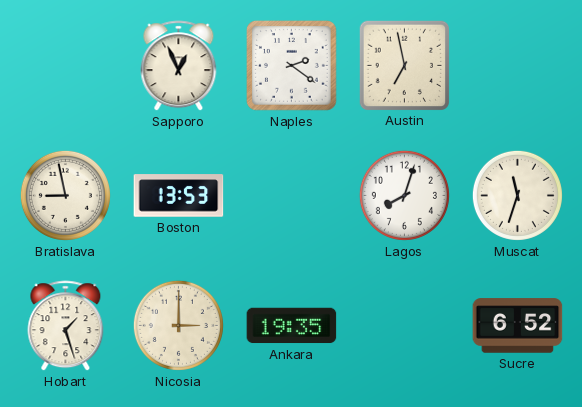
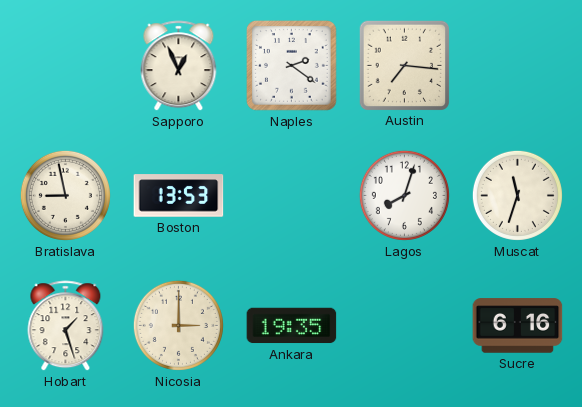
Austin: 6:58 -> 7:16
Sucre: 6:52 -> 6:16
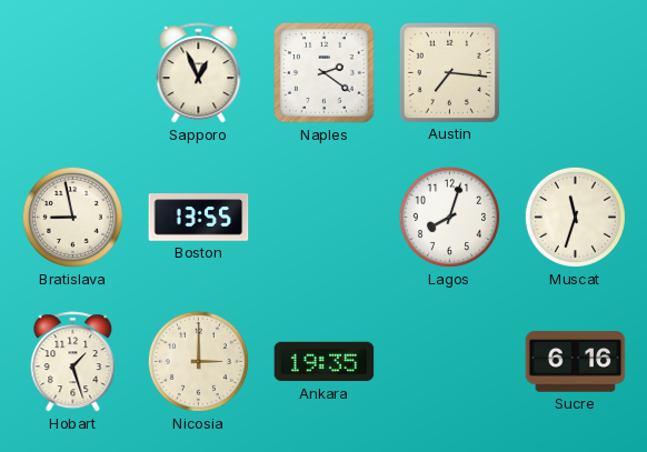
Boston: 13:53 -> 13:55
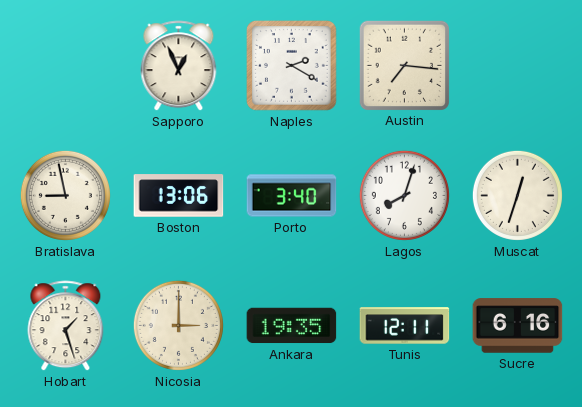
Naples: 2:21 -> 2:20
Boston: 13:55 -> 13:06
Porto: none -> 3:40
Muscat: 11:33 -> 12:33
Tunis: none -> 12:11
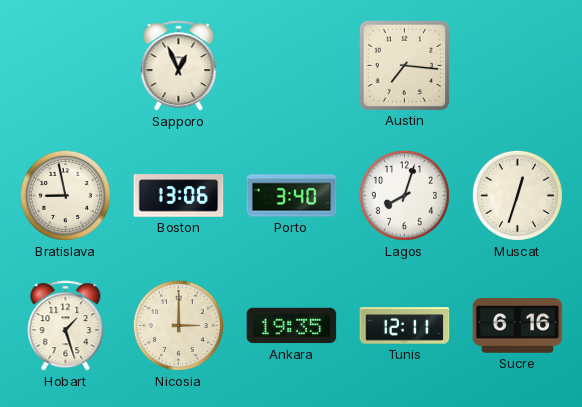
Naples: 2:20 -> none
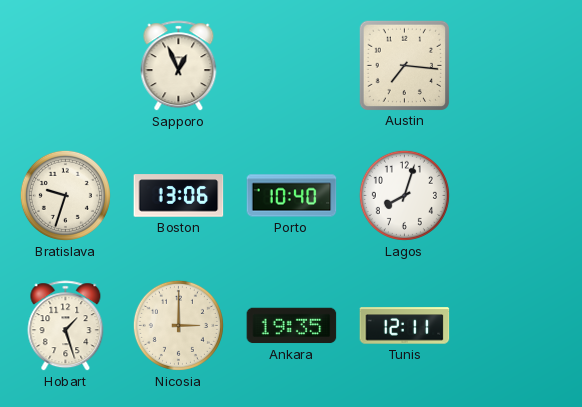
Bratislava: 8:58 -> 9:33
Porto: 3:40 -> 10:40
Muscat: 12:33 -> none
Sucre: 6:16 -> none
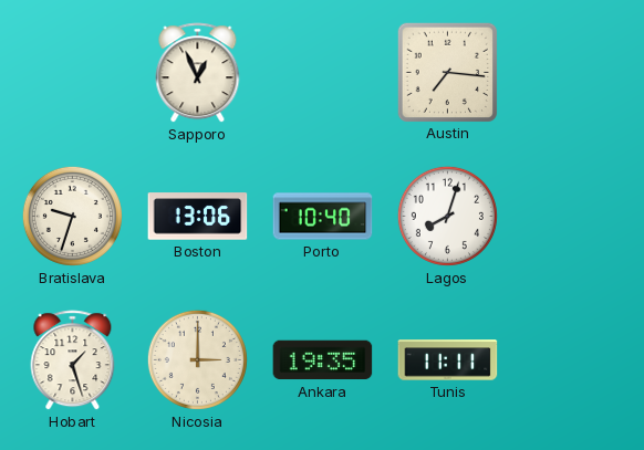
Tunis: 12:11 -> 11:11
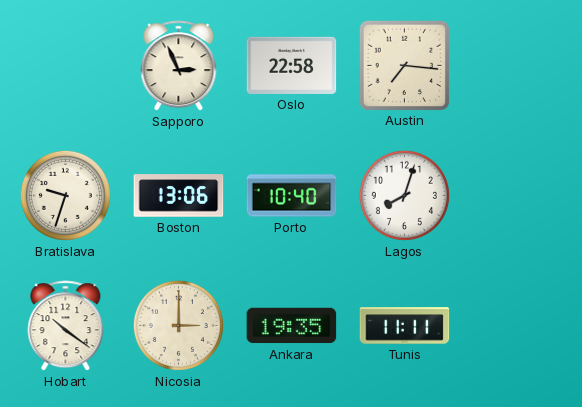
Sapporo: 12:56 -> 2:56
Oslo: none -> 22:58
Hobart: 1:27 -> 10:21
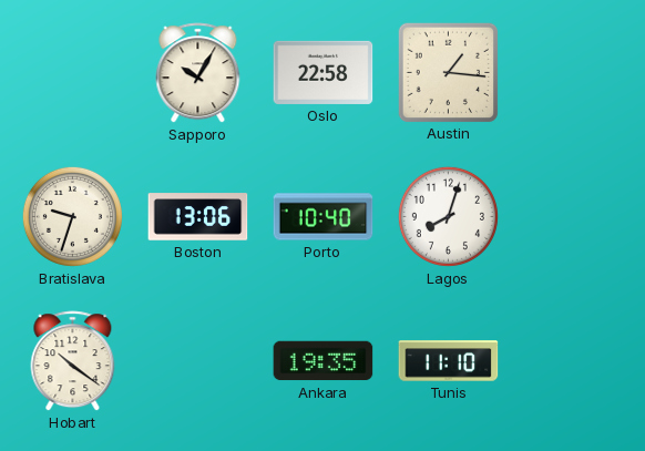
Sapporo: 2:56 -> 10:05
Austin: 7:16 -> 1:16
Nicosia: 3:00 -> none
Tunis: 11:11 -> 11:10
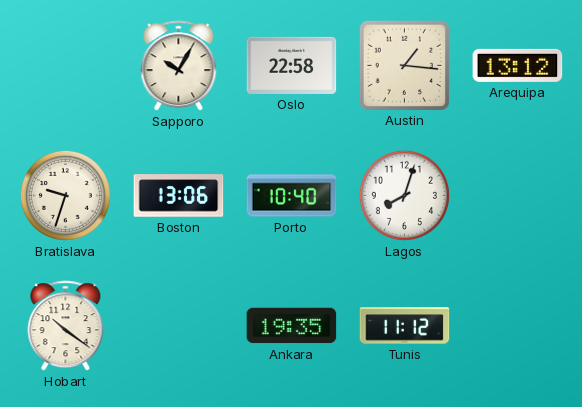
Arequipa: none -> 13:12
Tunis: 11:10 -> 11:12
